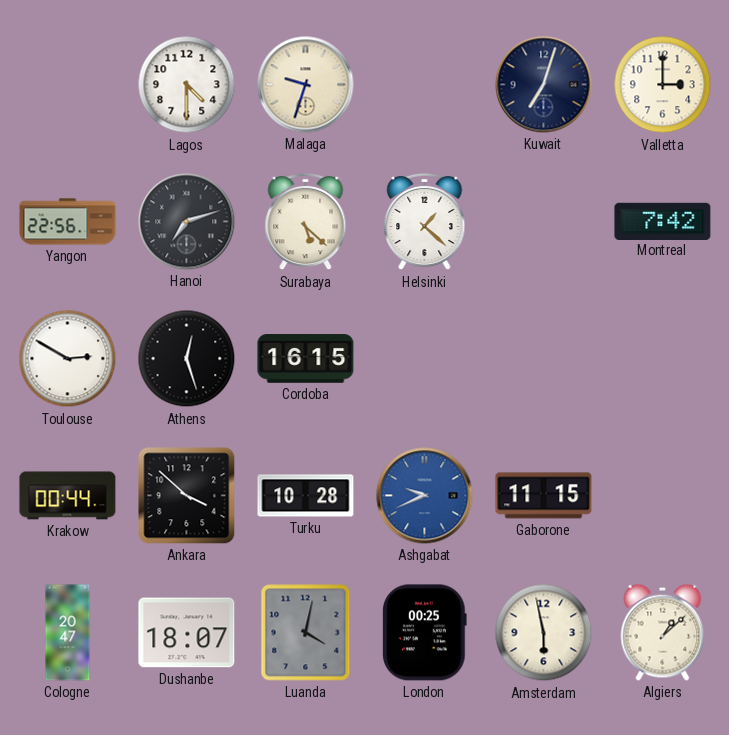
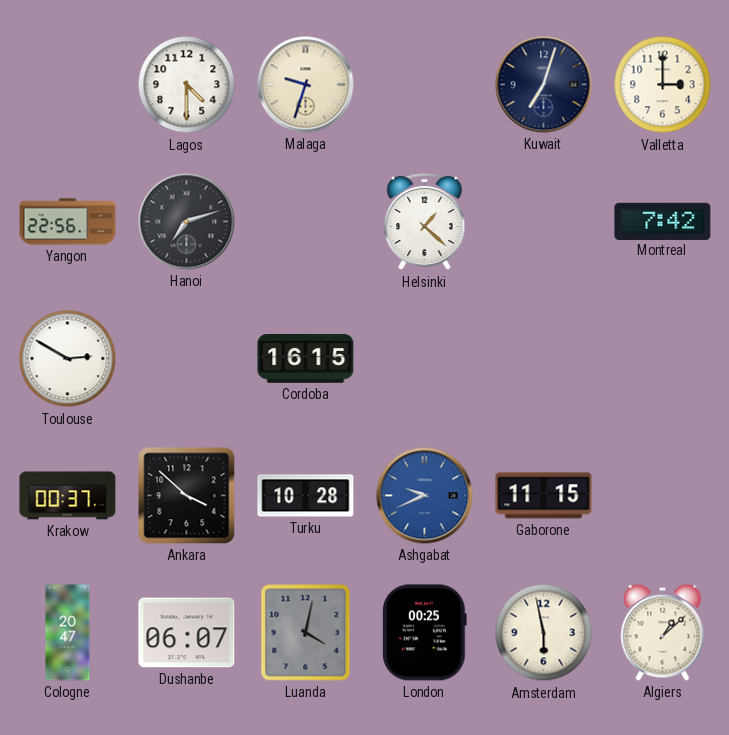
Surabaya: 5:22 -> none
Athens: 12:27 -> none
Krakow: 00:44 -> 00:37
Dushanbe: 18:07 -> 06:07
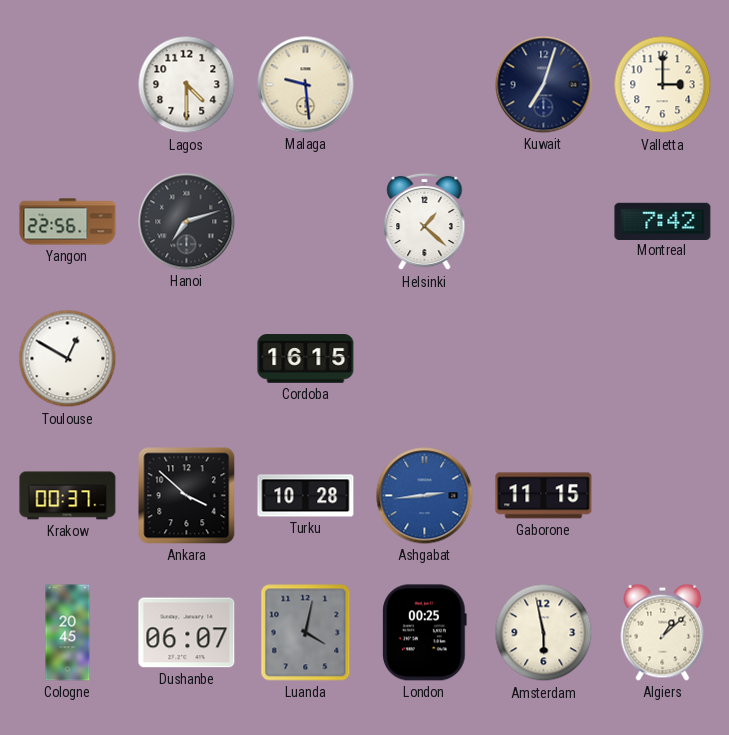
Malaga: 9:33 -> 9:29
Toulouse: 2:50 -> 12:50
Ashgabat: 9:41 -> 2:44
Cologne: 20:47 -> 20:45
